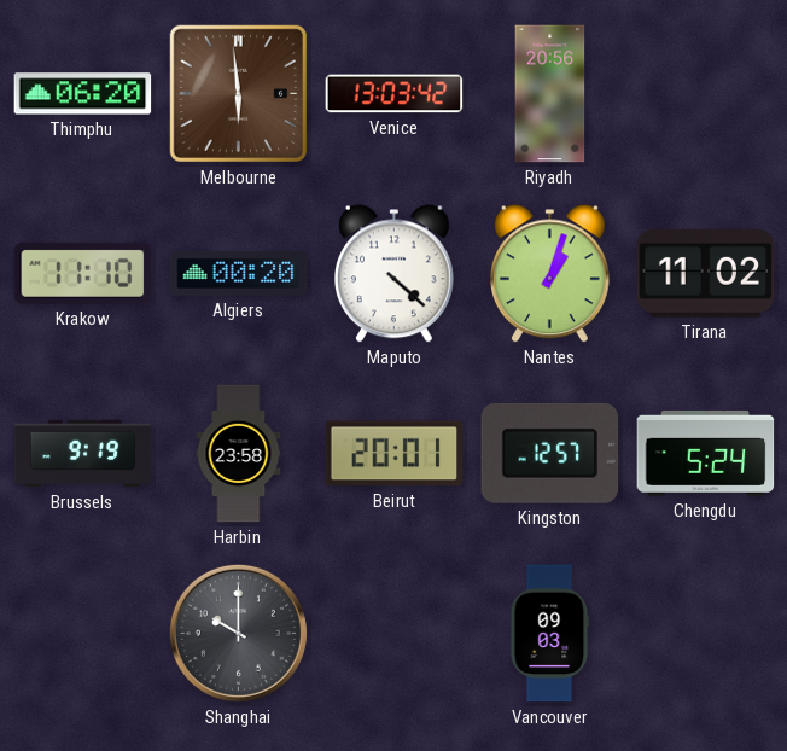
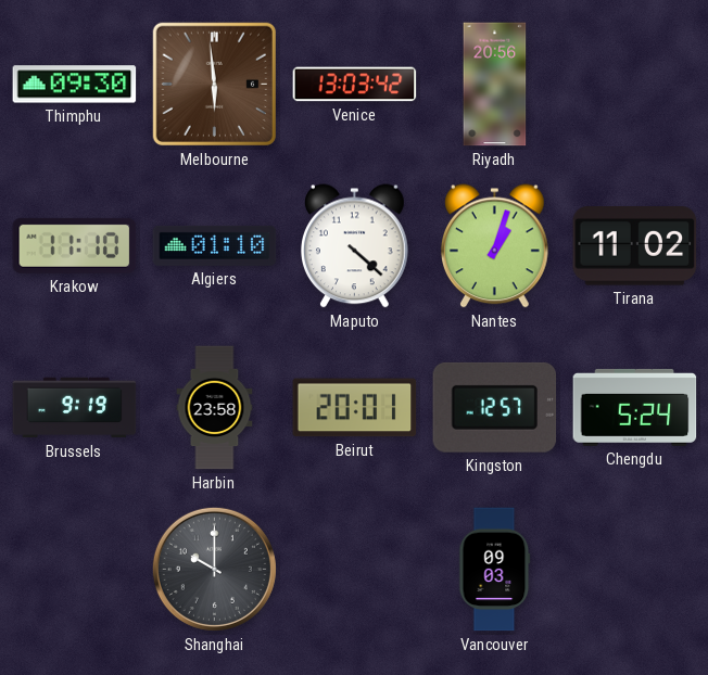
Thimphu: 06:20 -> 09:30
Algiers: 00:20 -> 01:10
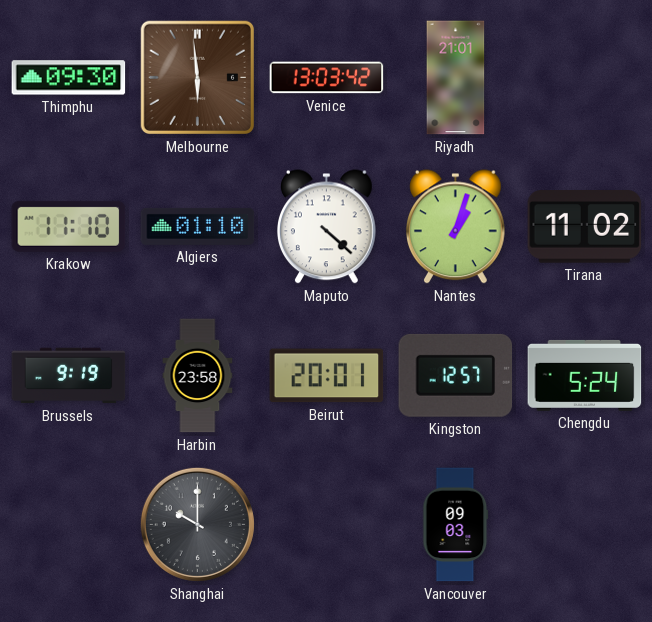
Riyadh: 20:56 -> 21:01
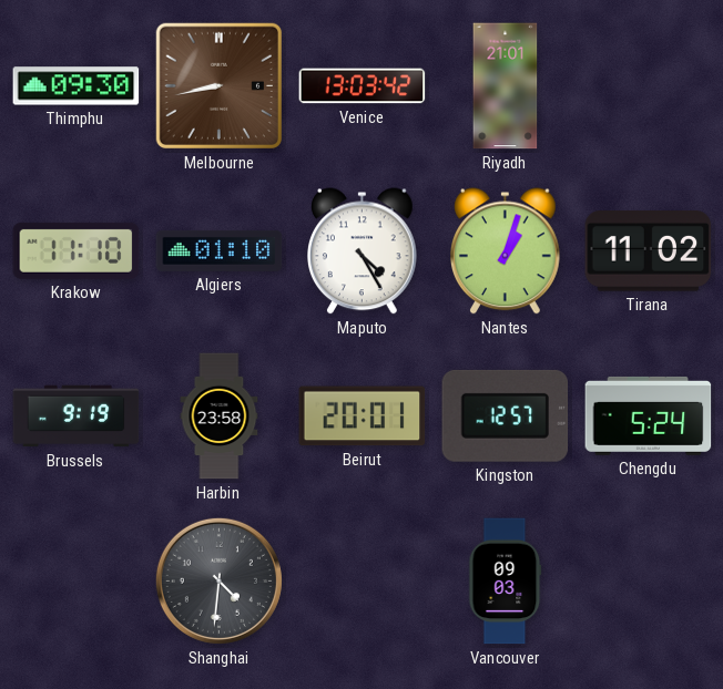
Melbourne: 5:59 -> 8:43
Maputo: 4:22 -> 4:25
Shanghai: 10:00 -> 4:31
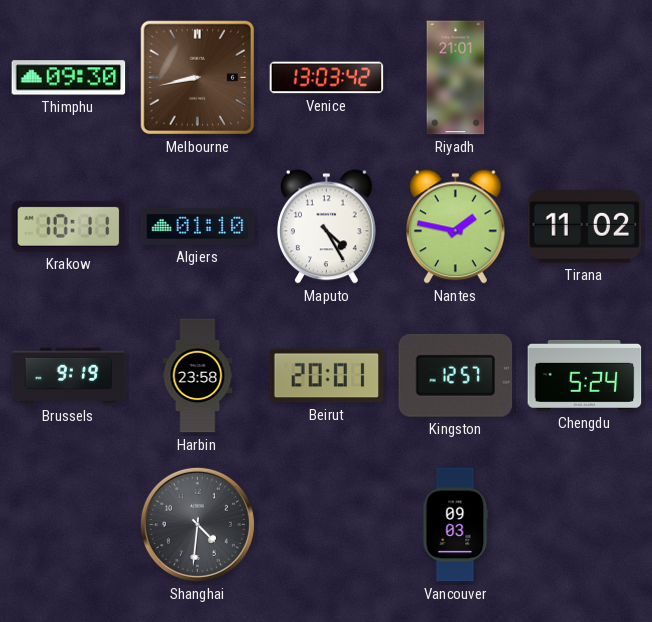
Krakow: 11:10 -> 10:11
Nantes: 1:03 -> 1:47
